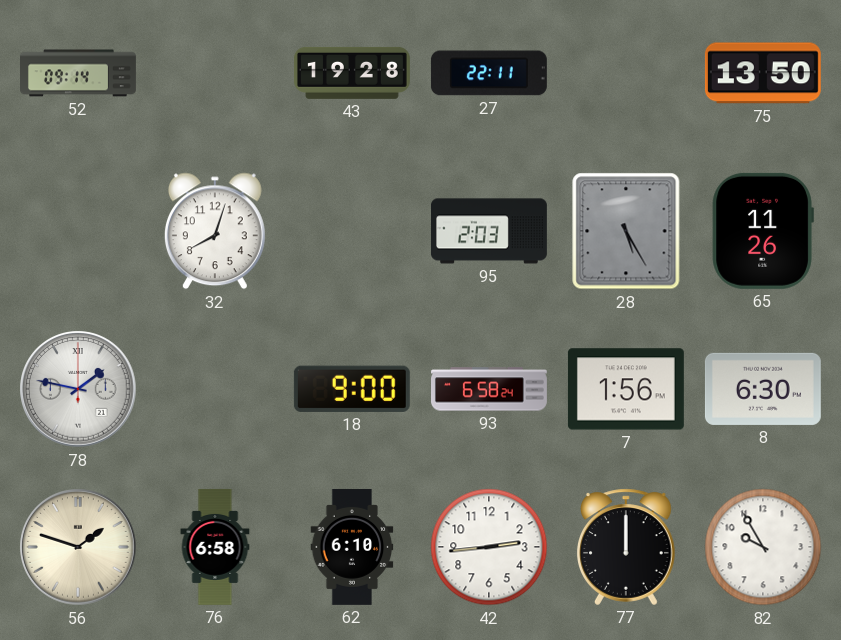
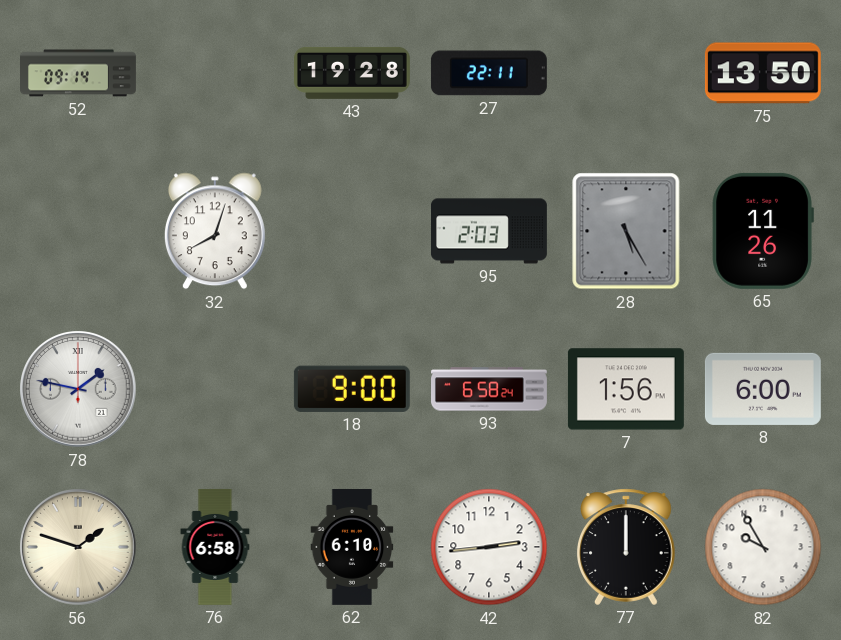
8: 6:30 -> 6:00
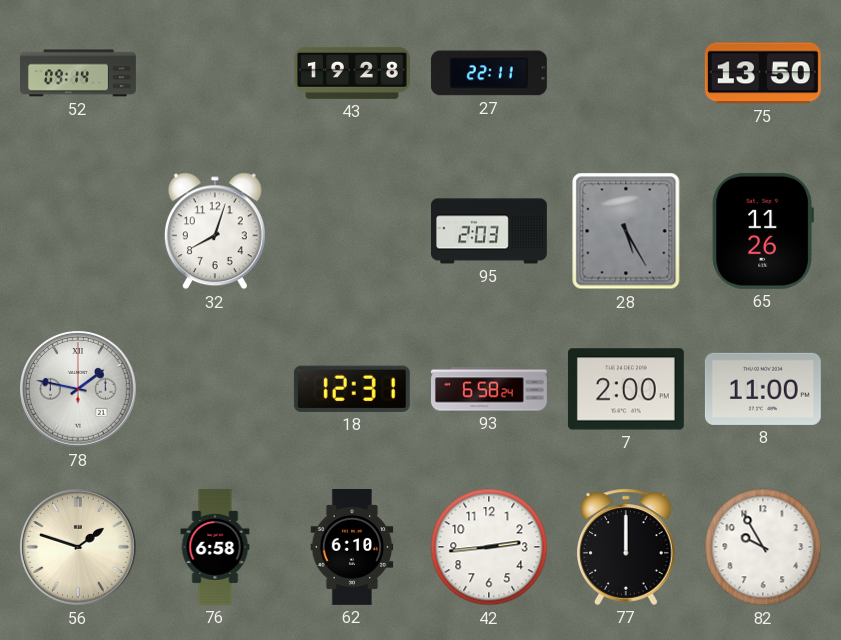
18: 9:00 -> 12:31
7: 1:56 -> 2:00
8: 6:00 -> 11:00
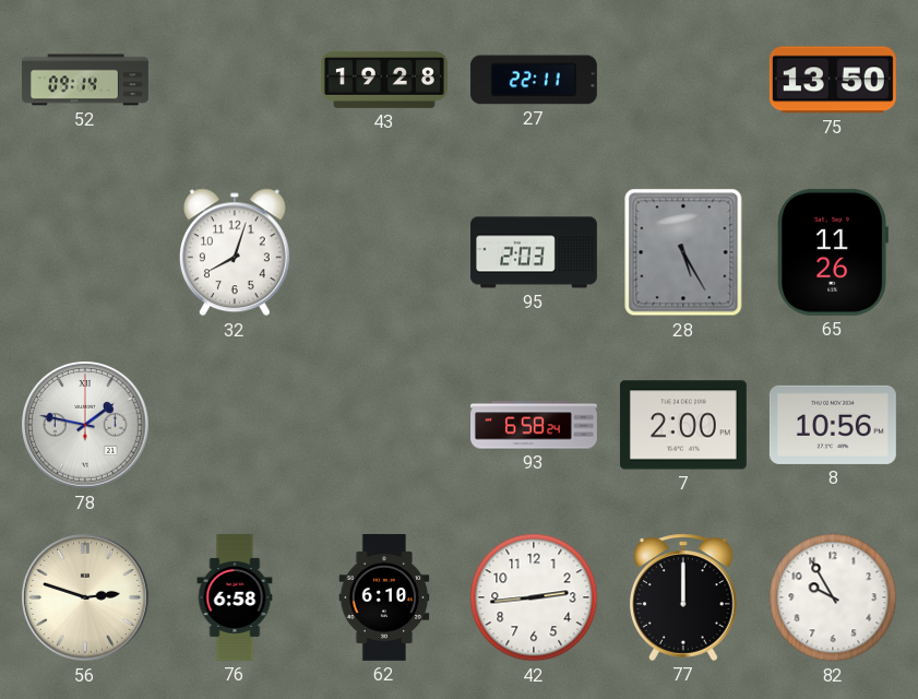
18: 12:31 -> none
8: 11:00 -> 10:56
56: 1:48 -> 2:48
